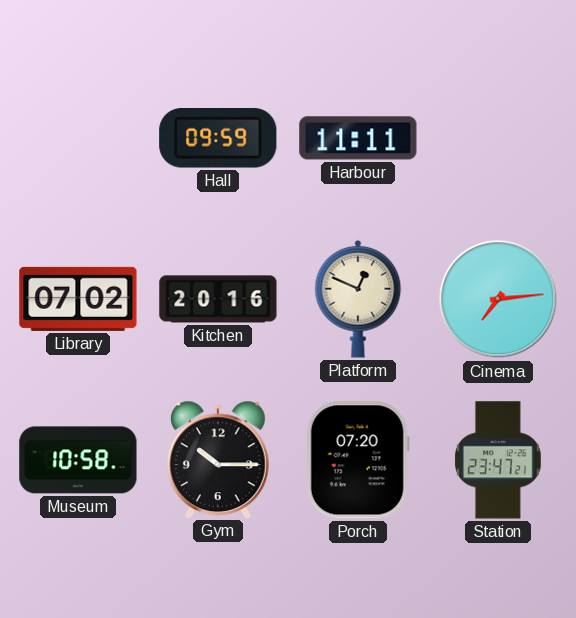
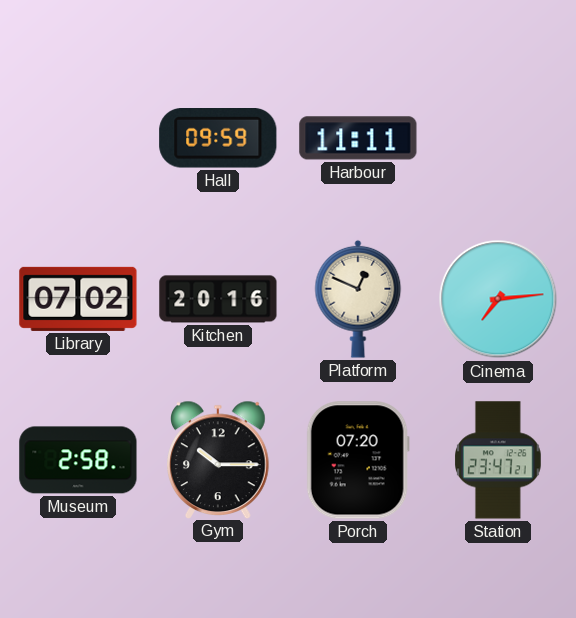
Museum: 10:58 -> 2:58
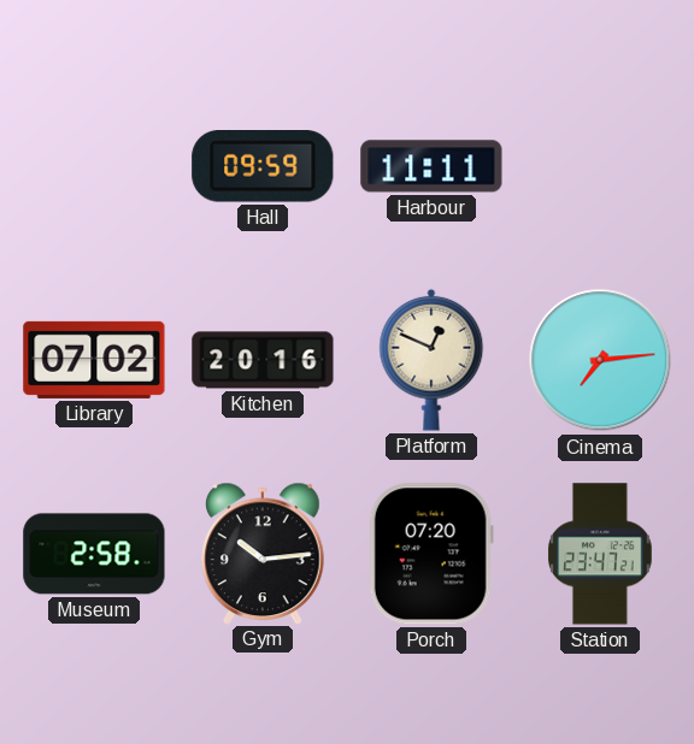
Gym: 10:15 -> 10:14
